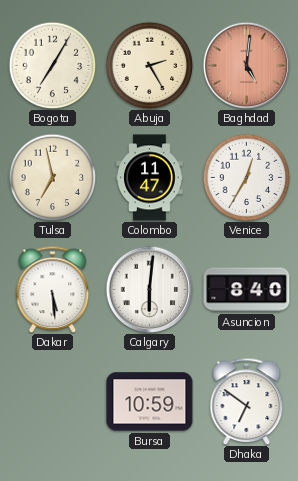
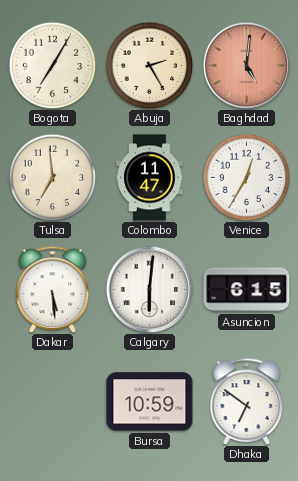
Tulsa: 6:58 -> 6:59
Asuncion: 8:40 -> 6:15
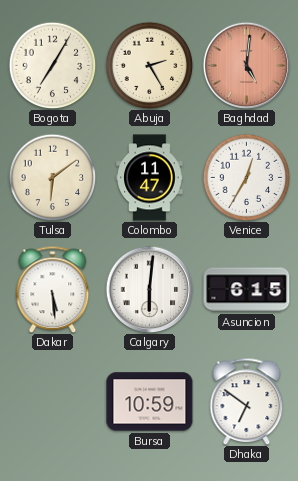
Tulsa: 6:59 -> 6:09
